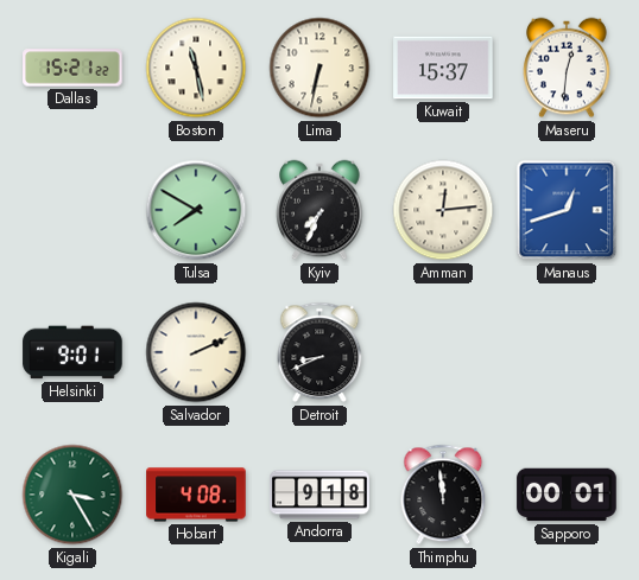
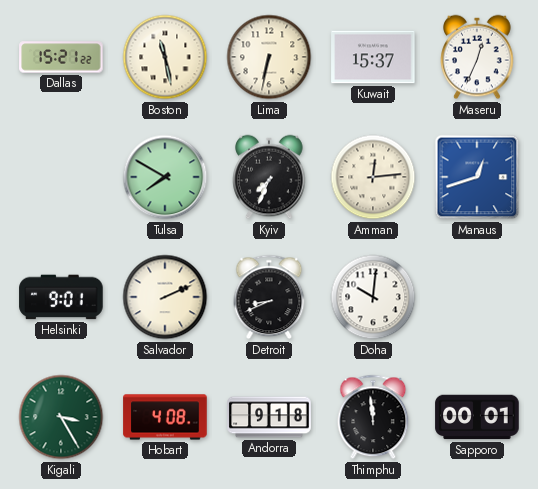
Maseru: 12:31 -> 12:34
Doha: none -> 10:01
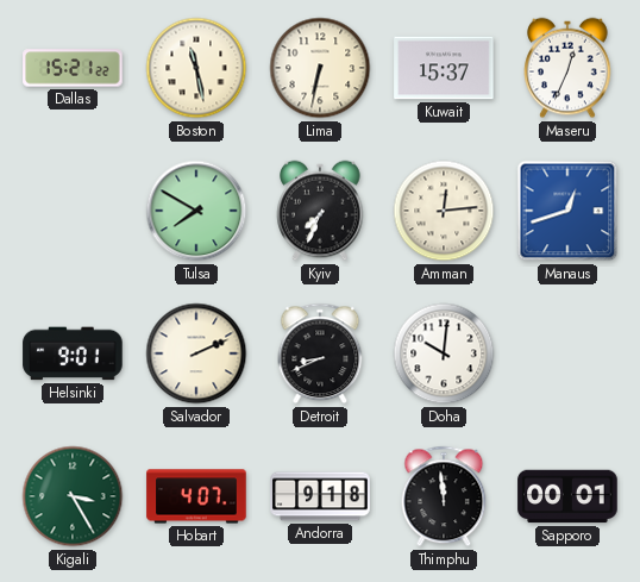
Hobart: 4:08 -> 4:07
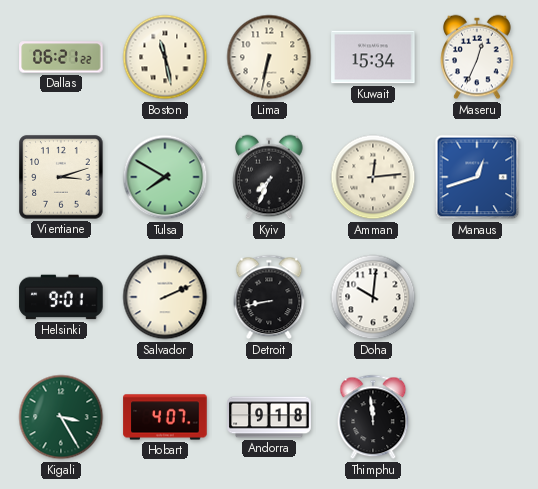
Dallas: 15:21 -> 06:21
Kuwait: 15:37 -> 15:34
Vientiane: none -> 3:12
Detroit: 8:41 -> 8:43
Sapporo: 00:01 -> none
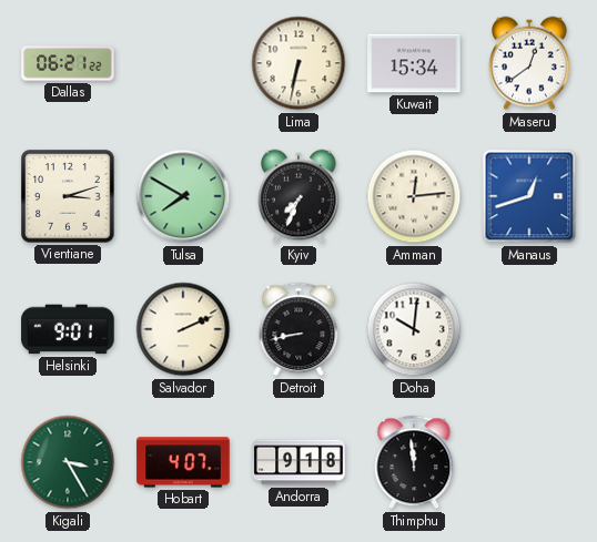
Boston: 11:28 -> none
Maseru: 12:34 -> 12:39
